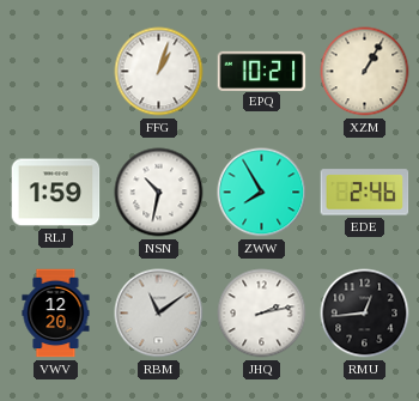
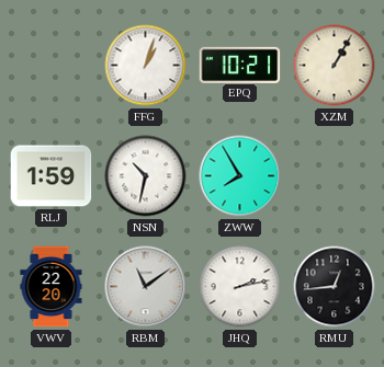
EDE: 2:46 -> none
VWV: 12:20 -> 22:20
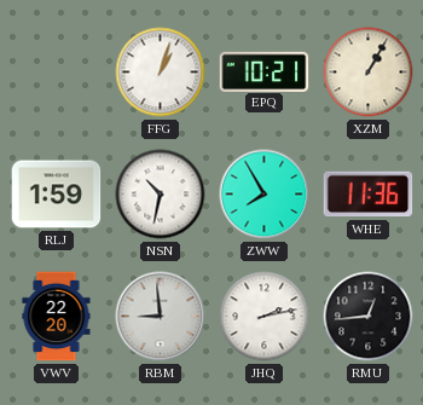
WHE: none -> 11:36
RBM: 11:09 -> 8:59
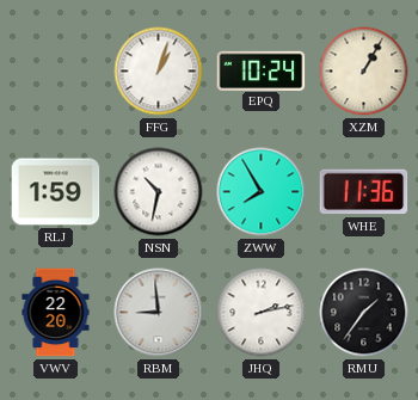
EPQ: 10:21 -> 10:24
RMU: 12:44 -> 1:36
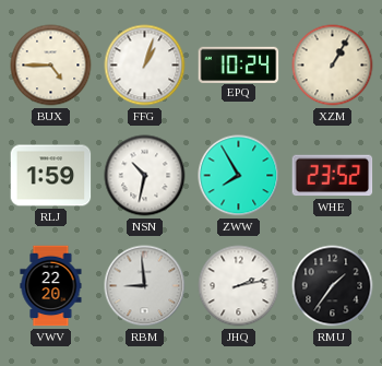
BUX: none -> 4:45
WHE: 11:36 -> 23:52
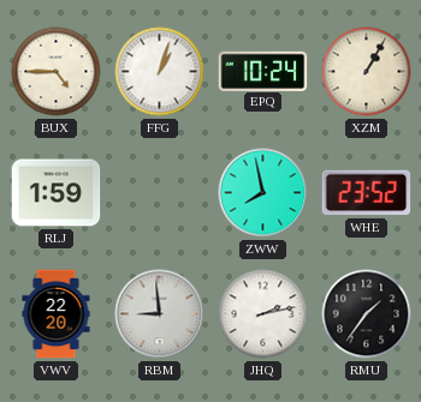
NSN: 10:32 -> none
ZWW: 7:55 -> 7:58
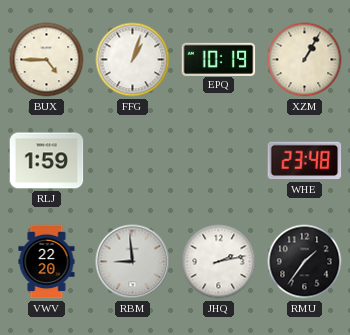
EPQ: 10:24 -> 10:19
ZWW: 7:58 -> none
WHE: 23:52 -> 23:48
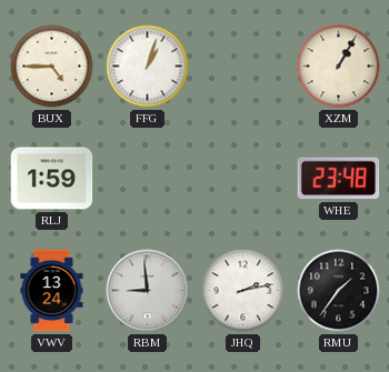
EPQ: 10:19 -> none
VWV: 22:20 -> 13:24
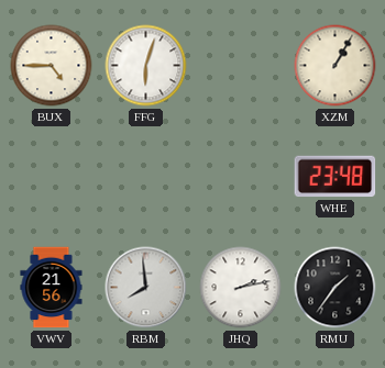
FFG: 1:03 -> 6:03
RLJ: 1:59 -> none
VWV: 13:24 -> 21:56
RBM: 8:59 -> 7:59
